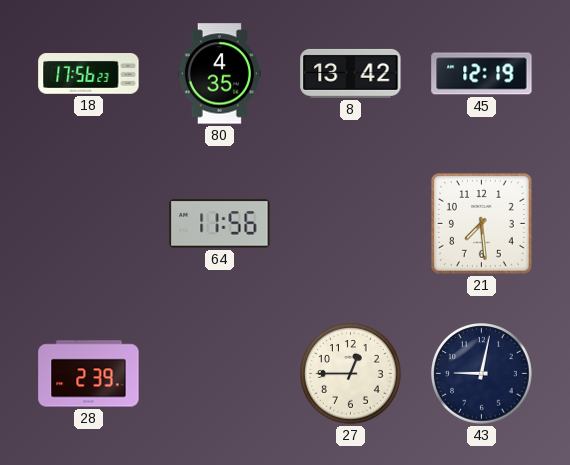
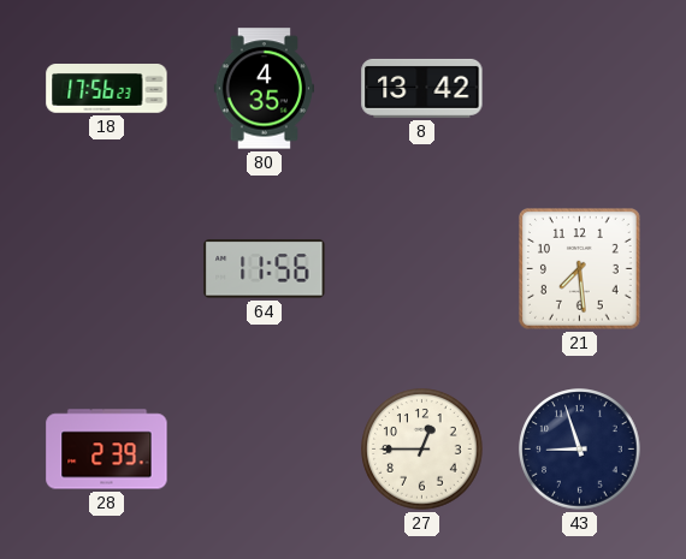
45: 12:19 -> none
43: 9:02 -> 8:57
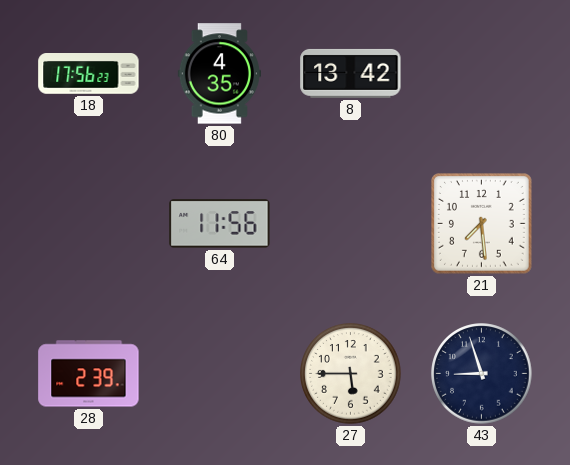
27: 12:45 -> 5:45
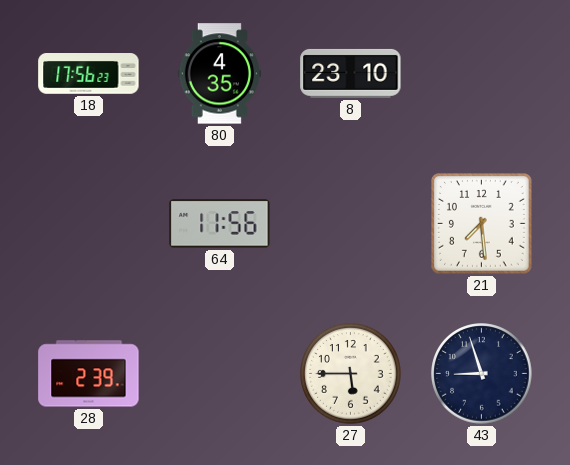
8: 13:42 -> 23:10
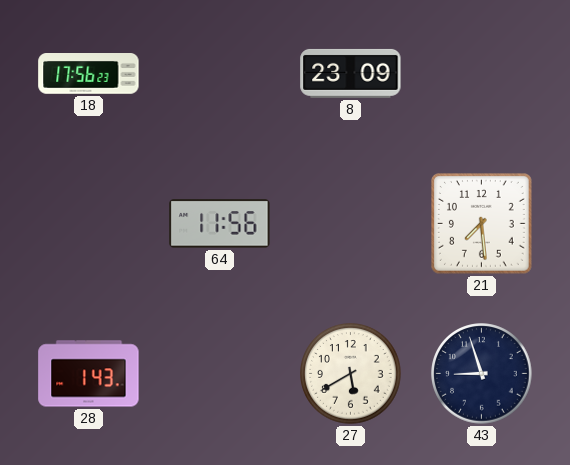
80: 4:35 -> none
8: 23:10 -> 23:09
28: 2:39 -> 1:43
27: 5:45 -> 5:40
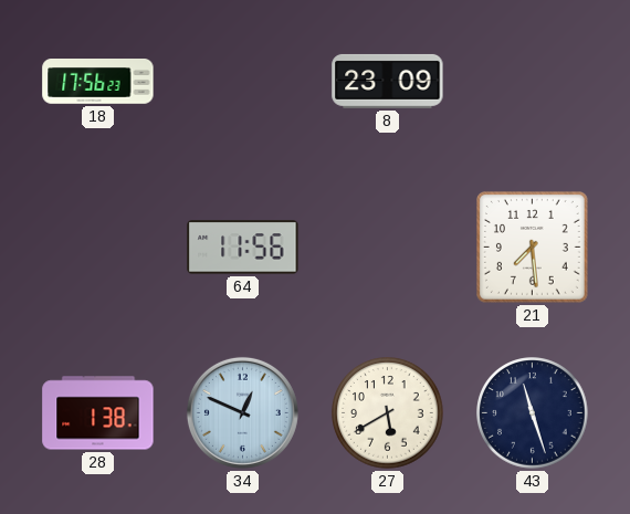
28: 1:43 -> 1:38
34: none -> 12:49
43: 8:57 -> 11:27
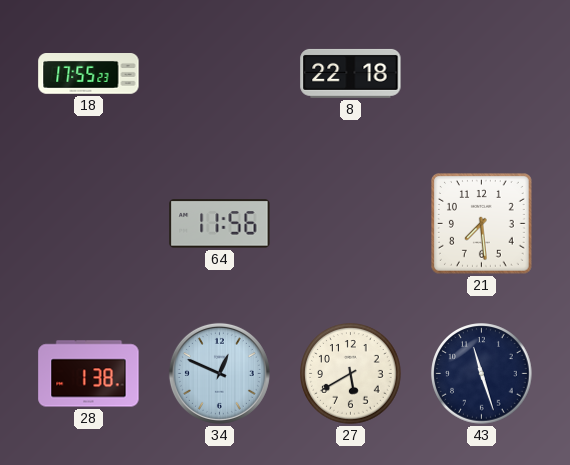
18: 17:56 -> 17:55
8: 23:09 -> 22:18
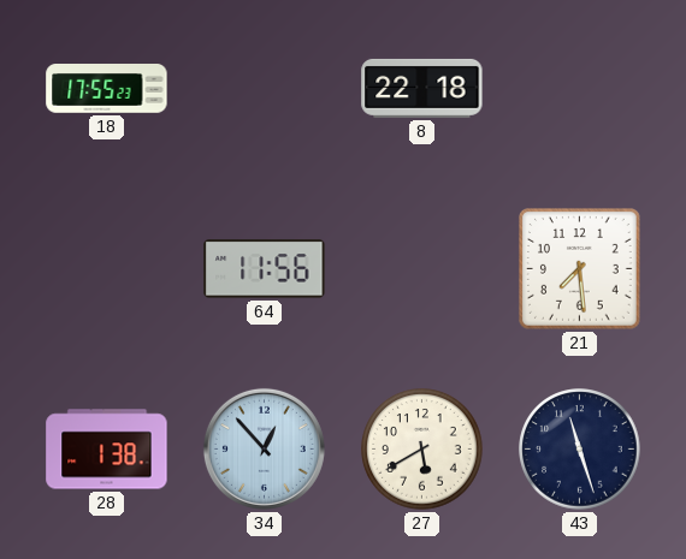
34: 12:49 -> 12:53
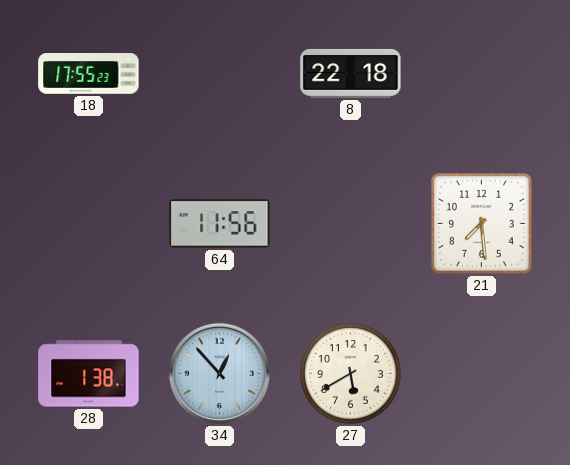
43: 11:27 -> none
